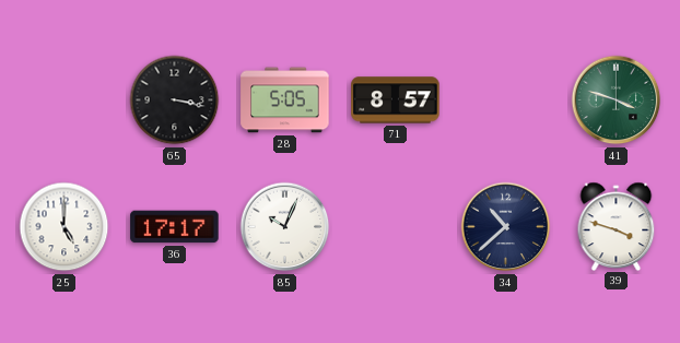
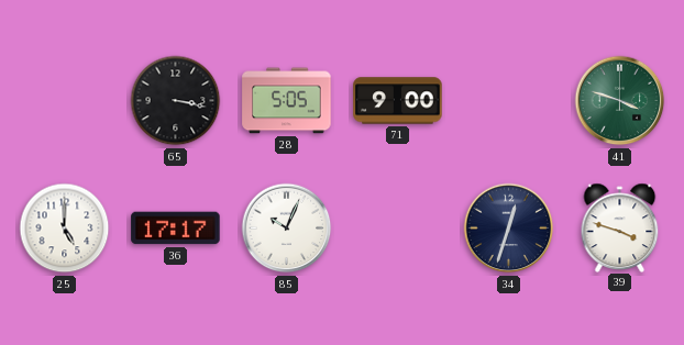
71: 8:57 -> 9:00
34: 10:38 -> 12:33
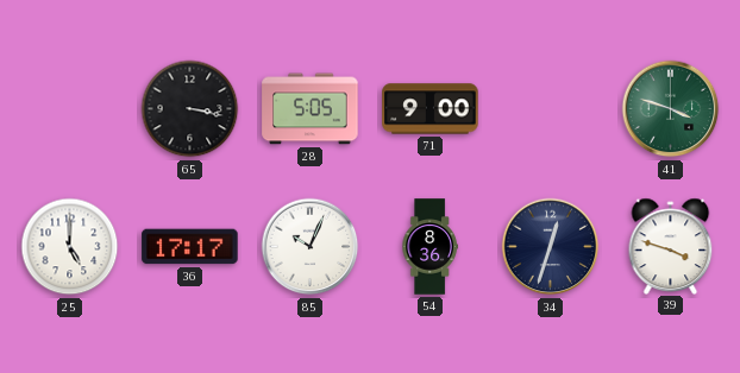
54: none -> 8:36
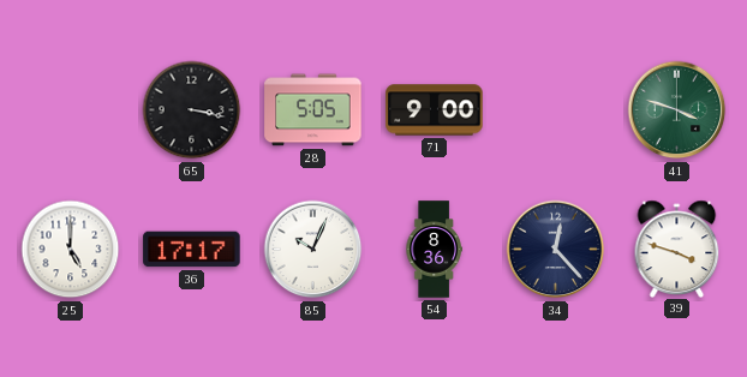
34: 12:33 -> 12:23
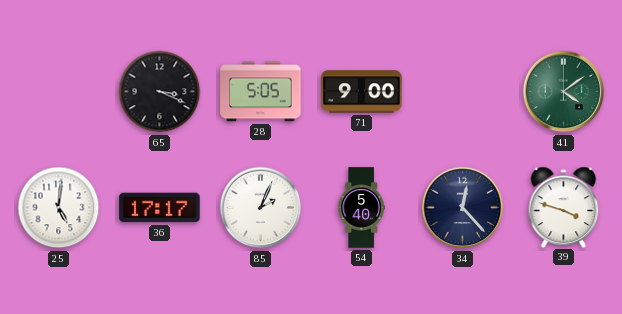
65: 3:17 -> 3:19
41: 3:48 -> 4:09
25: 5:00 -> 5:01
85: 10:04 -> 2:04
54: 8:36 -> 5:40
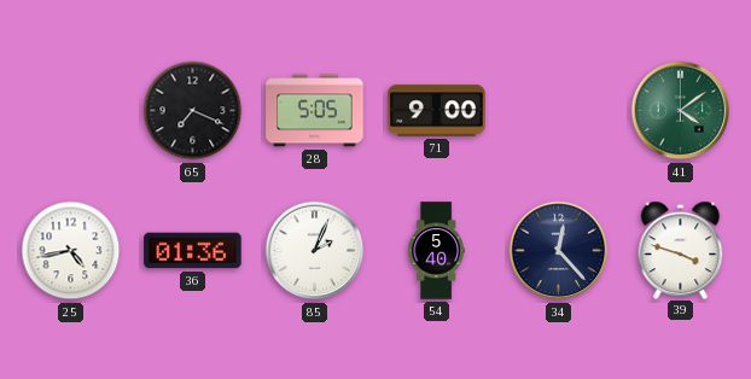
65: 3:19 -> 7:19
25: 5:01 -> 4:43
36: 17:17 -> 01:36
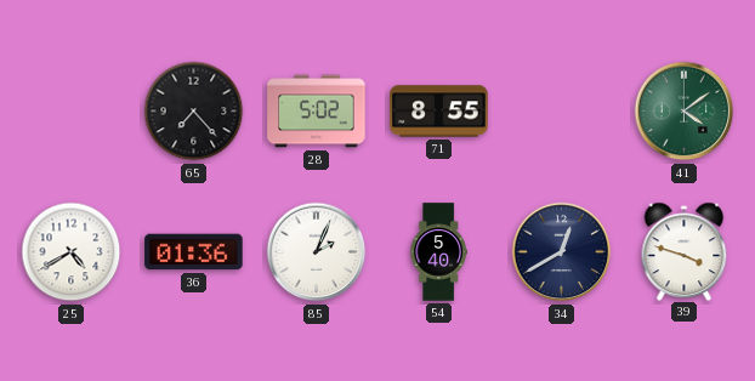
65: 7:19 -> 7:23
28: 5:05 -> 5:02
71: 9:00 -> 8:55
25: 4:43 -> 4:40
34: 12:23 -> 12:40
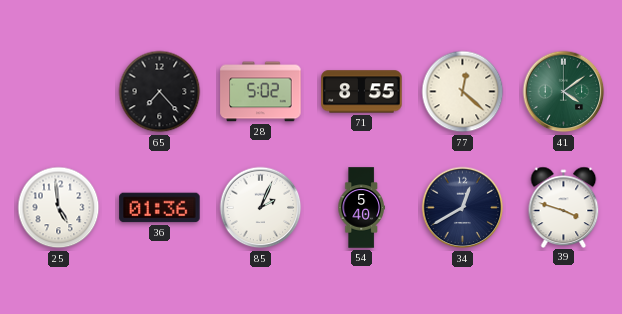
77: none -> 12:22
25: 4:40 -> 4:59
